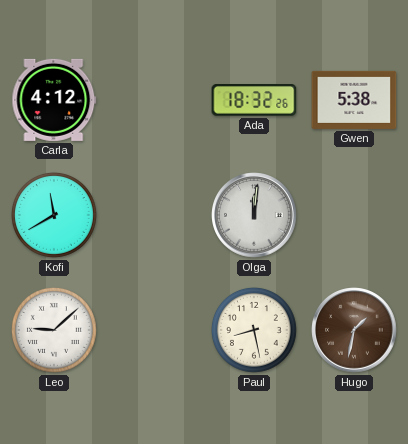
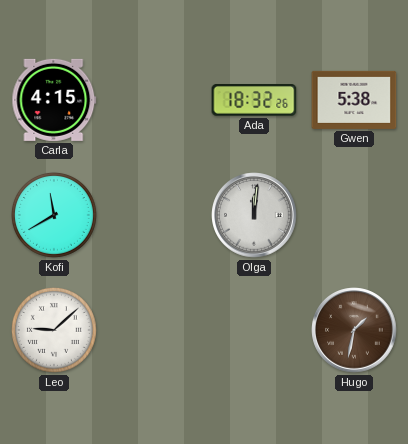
Carla: 4:12 -> 4:15
Paul: 8:28 -> none
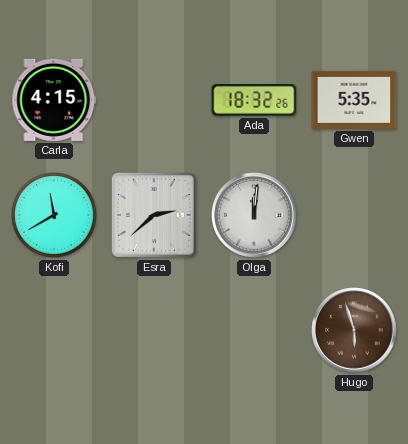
Gwen: 5:38 -> 5:35
Esra: none -> 2:38
Leo: 9:08 -> none
Hugo: 1:32 -> 5:57
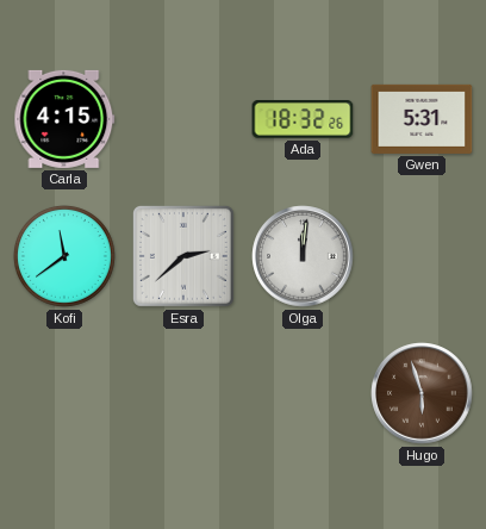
Gwen: 5:35 -> 5:31
Kofi: 11:40 -> 11:39
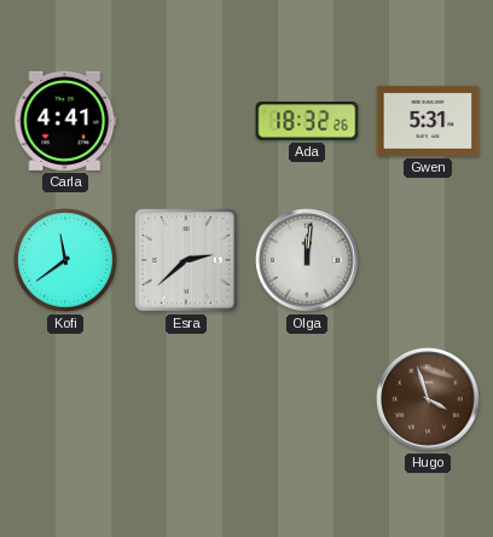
Carla: 4:15 -> 4:41
Hugo: 5:57 -> 3:57
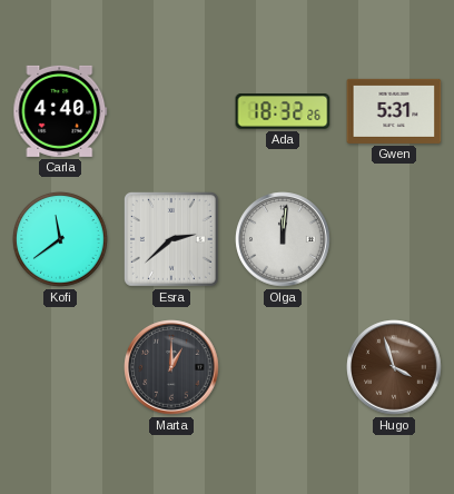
Carla: 4:41 -> 4:40
Marta: none -> 1:00
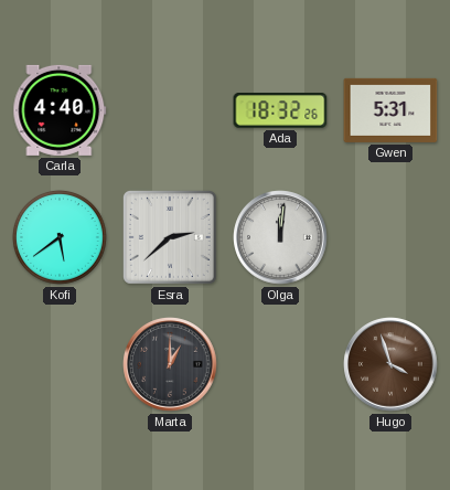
Kofi: 11:39 -> 5:39
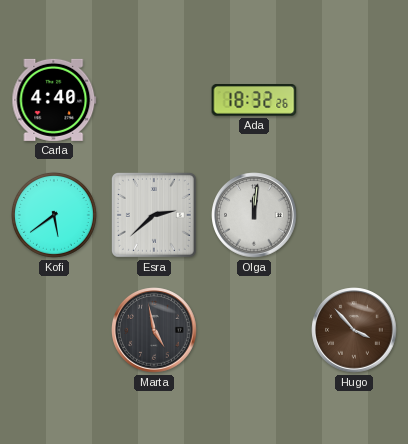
Gwen: 5:31 -> none
Marta: 1:00 -> 4:58
Hugo: 3:57 -> 3:53
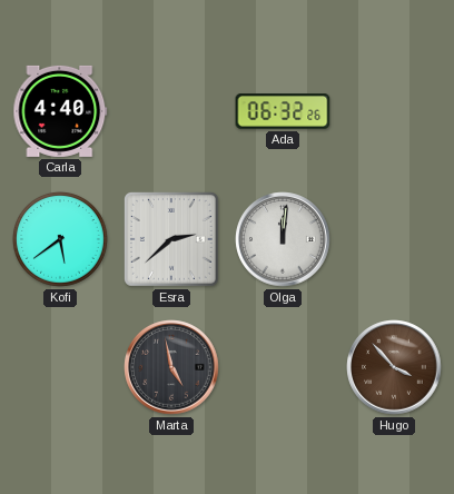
Ada: 18:32 -> 06:32
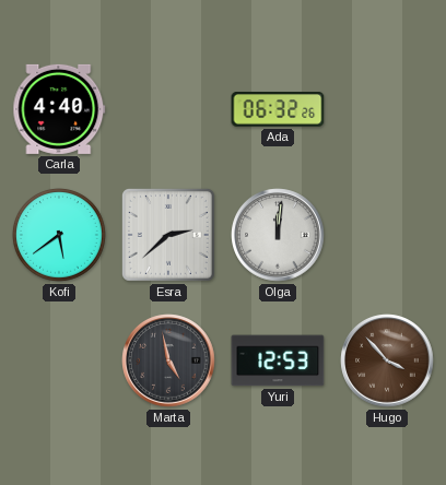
Yuri: none -> 12:53
